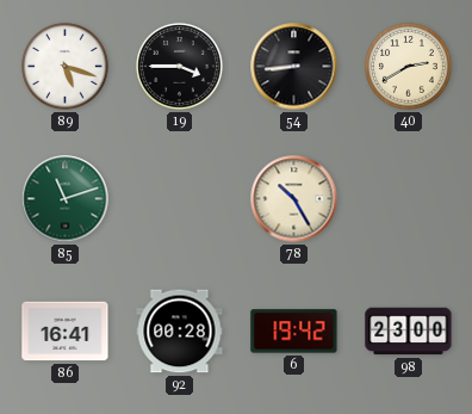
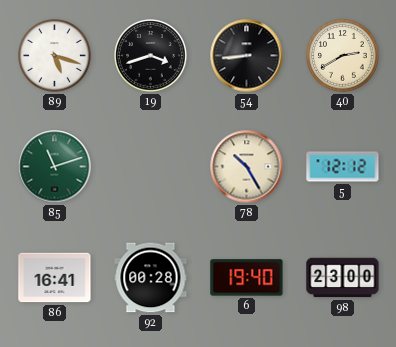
19: 3:45 -> 3:42
5: none -> 12:12
6: 19:42 -> 19:40
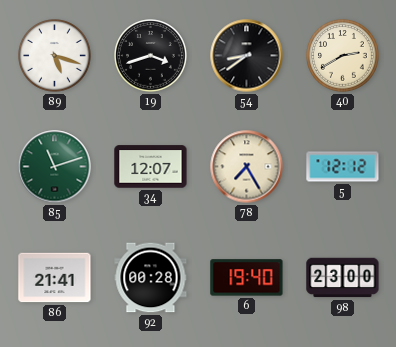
54: 8:44 -> 8:39
34: none -> 12:07
78: 10:25 -> 7:25
86: 16:41 -> 21:41
